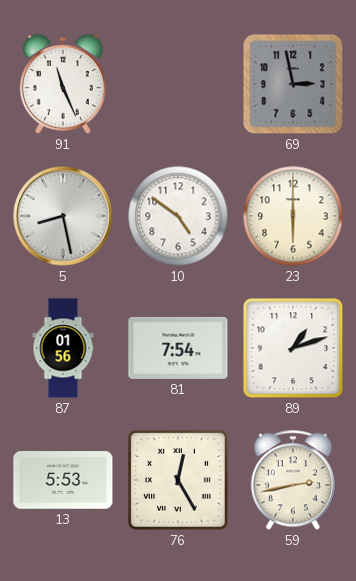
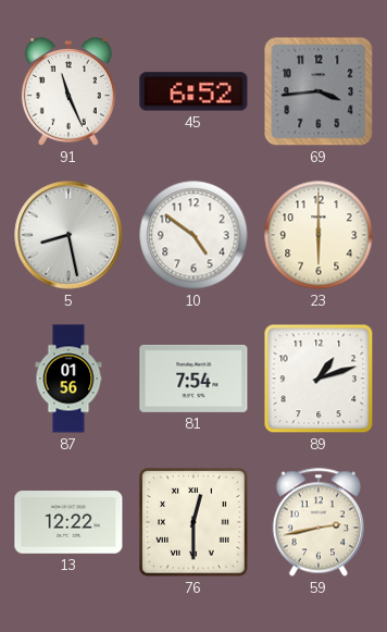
45: none -> 6:52
69: 2:58 -> 3:44
13: 5:53 -> 12:22
76: 12:25 -> 12:30
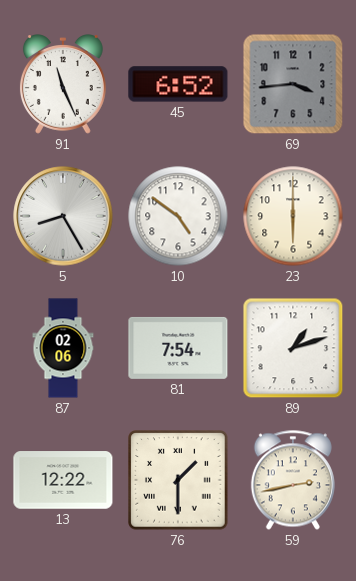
5: 8:28 -> 8:25
87: 01:56 -> 02:06
76: 12:30 -> 1:30
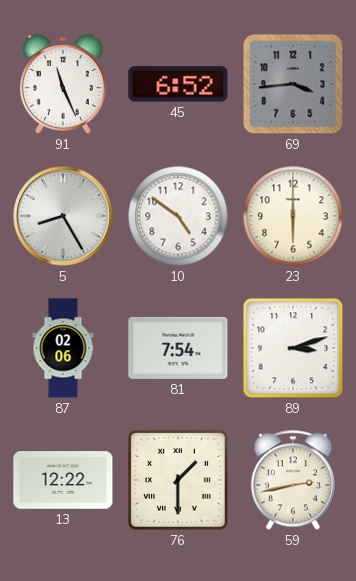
89: 1:12 -> 3:12
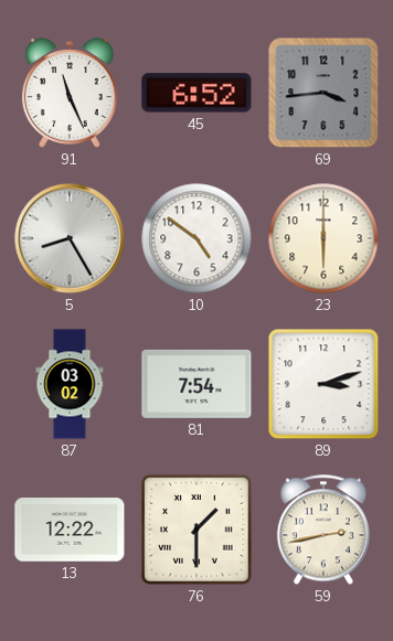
87: 02:06 -> 03:02
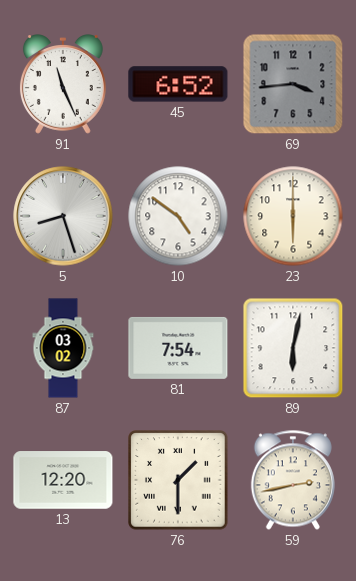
5: 8:25 -> 8:27
89: 3:12 -> 6:02
13: 12:22 -> 12:20
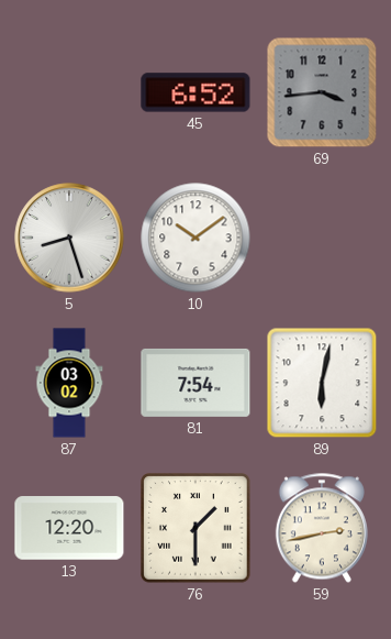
91: 11:26 -> none
10: 4:51 -> 10:09
23: 6:00 -> none
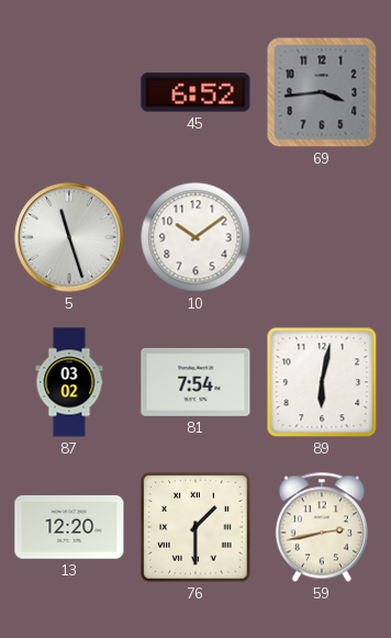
5: 8:27 -> 11:27
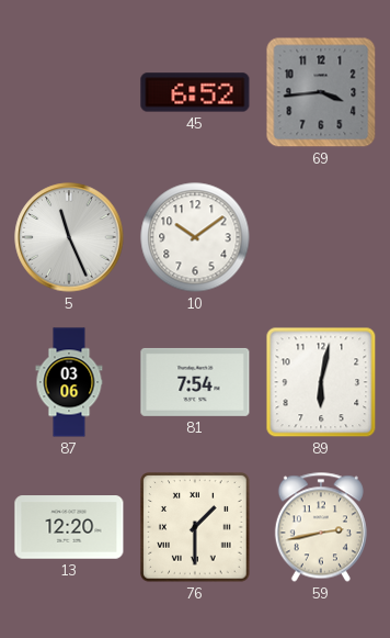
5: 11:27 -> 11:26
87: 03:02 -> 03:06
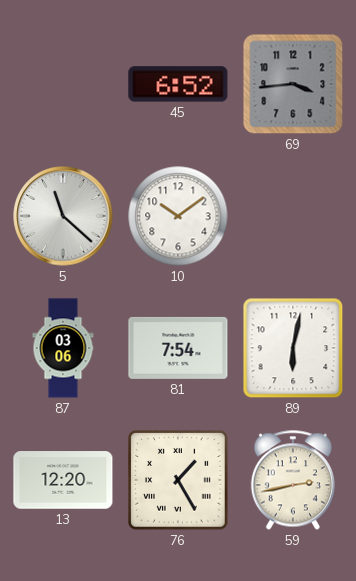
5: 11:26 -> 11:22
76: 1:30 -> 1:25
